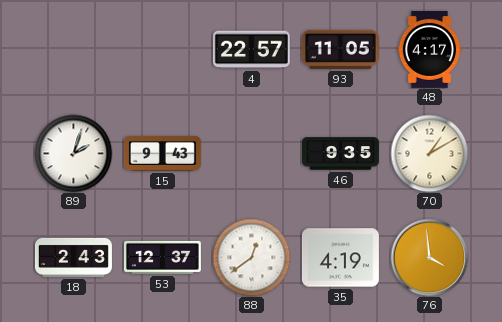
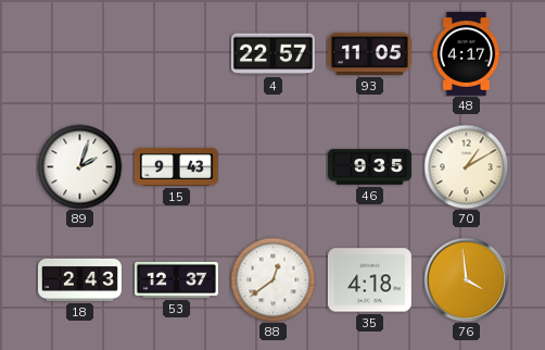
35: 4:19 -> 4:18
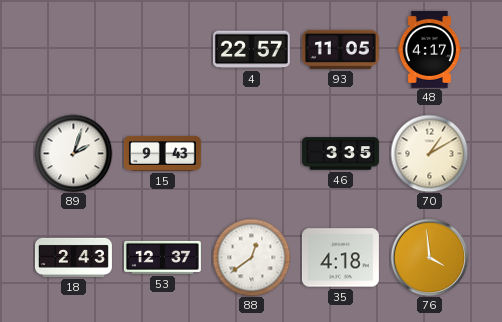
46: 9:35 -> 3:35
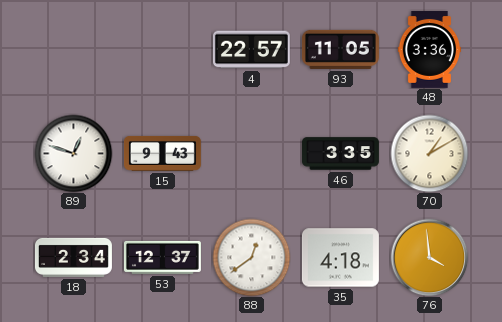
48: 4:17 -> 3:36
89: 2:03 -> 12:48
18: 2:43 -> 2:34
